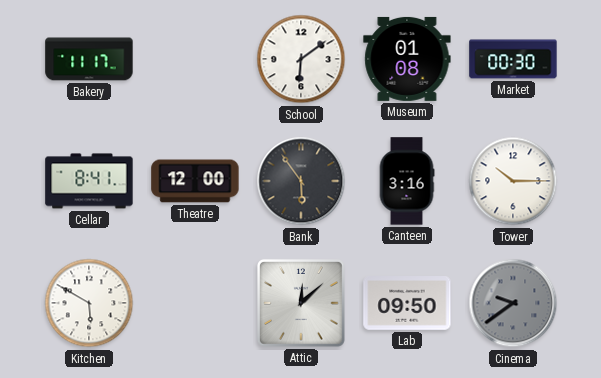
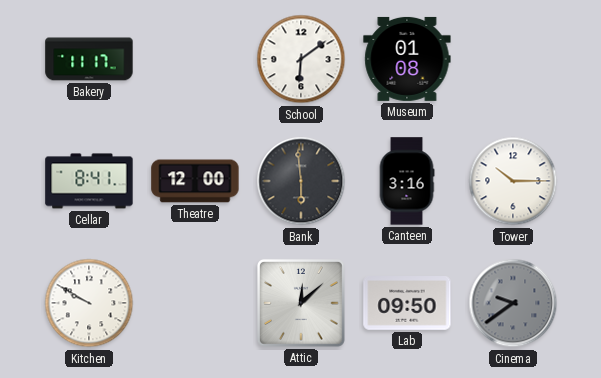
Market: 00:30 -> none
Bank: 5:54 -> 5:59
Kitchen: 5:50 -> 9:50
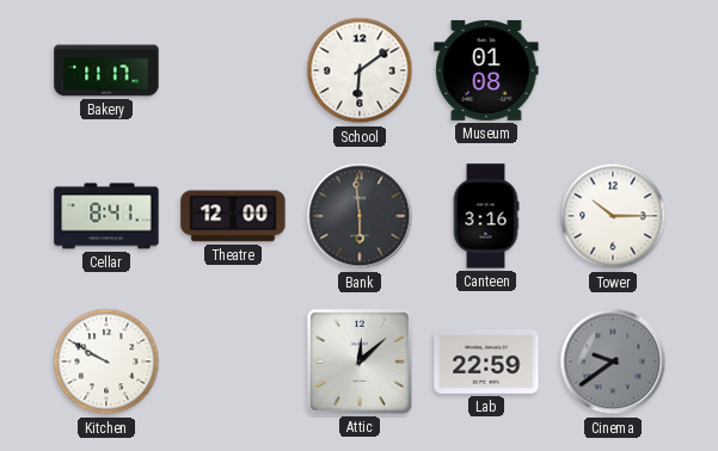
Lab: 09:50 -> 22:59
